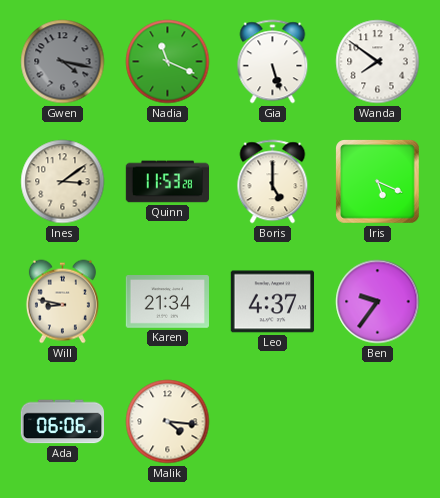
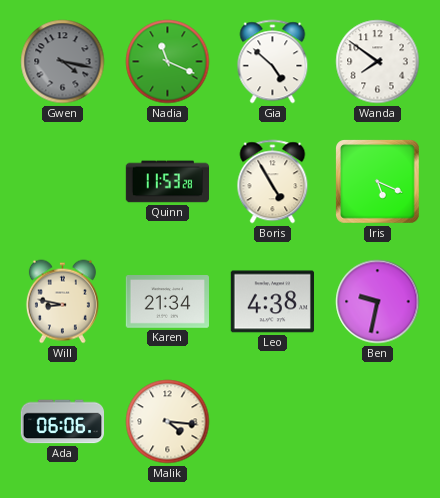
Gia: 5:27 -> 4:52
Ines: 3:09 -> none
Boris: 5:00 -> 4:55
Leo: 4:37 -> 4:38
Ben: 9:36 -> 9:32
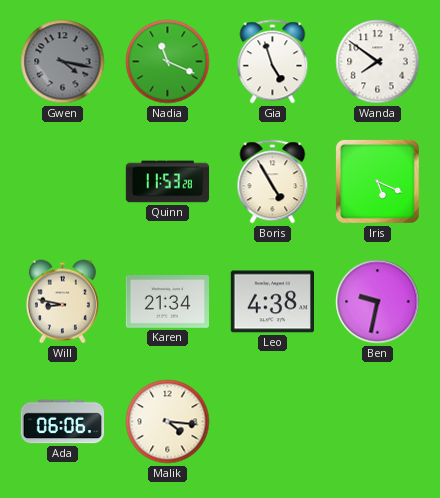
Gia: 4:52 -> 4:57
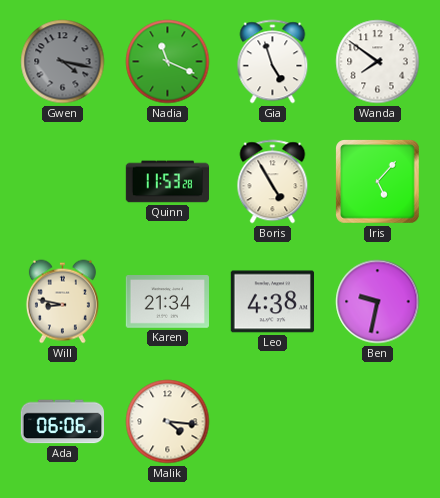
Iris: 5:19 -> 5:07
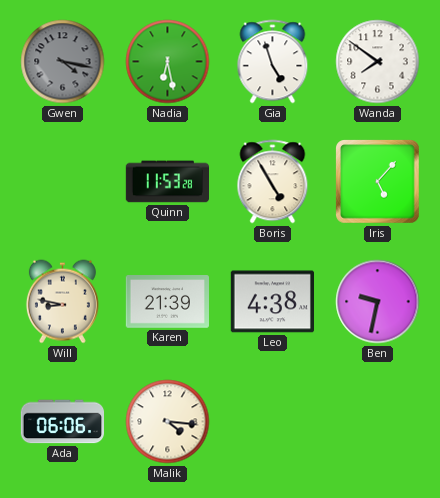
Nadia: 11:19 -> 6:28
Karen: 21:34 -> 21:39
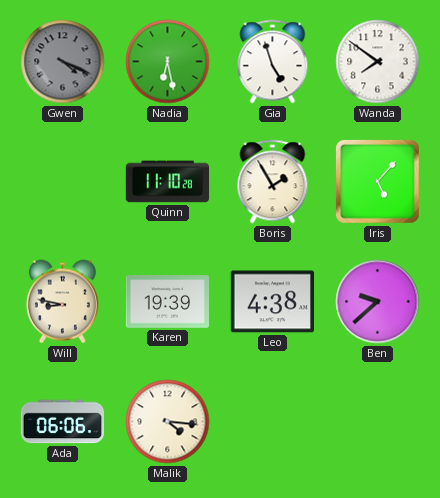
Gwen: 4:17 -> 4:19
Quinn: 11:53 -> 11:10
Boris: 4:55 -> 1:55
Karen: 21:39 -> 19:39
Ben: 9:32 -> 9:38
